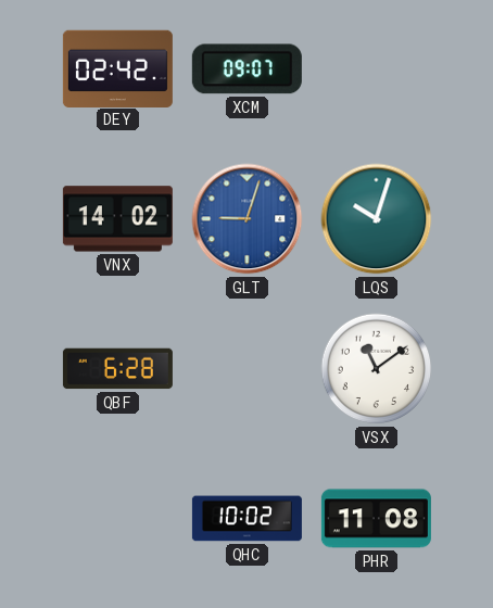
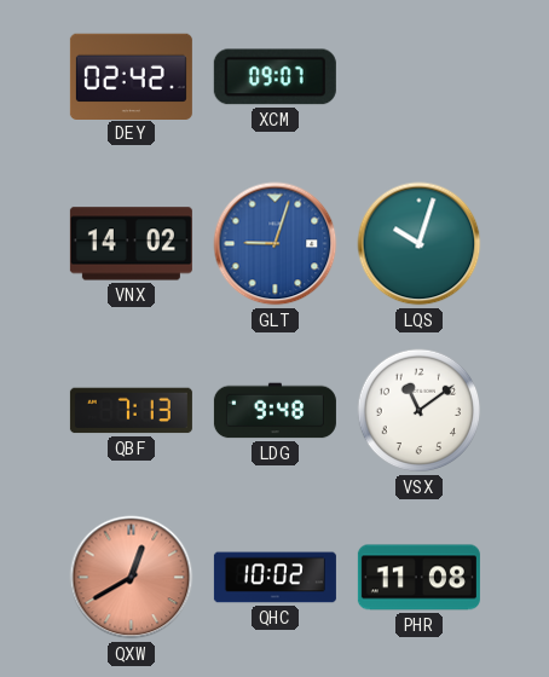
QBF: 6:28 -> 7:13
LDG: none -> 9:48
QXW: none -> 12:40
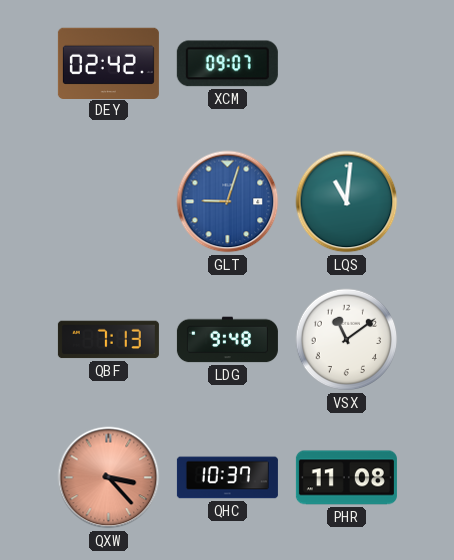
VNX: 14:02 -> none
LQS: 10:03 -> 11:01
QXW: 12:40 -> 3:23
QHC: 10:02 -> 10:37
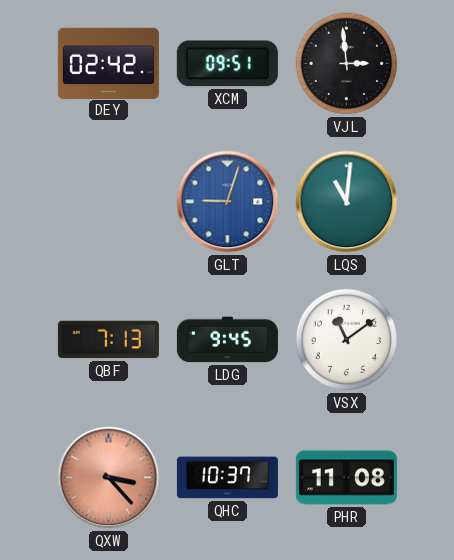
XCM: 09:07 -> 09:51
VJL: none -> 2:59
LDG: 9:48 -> 9:45
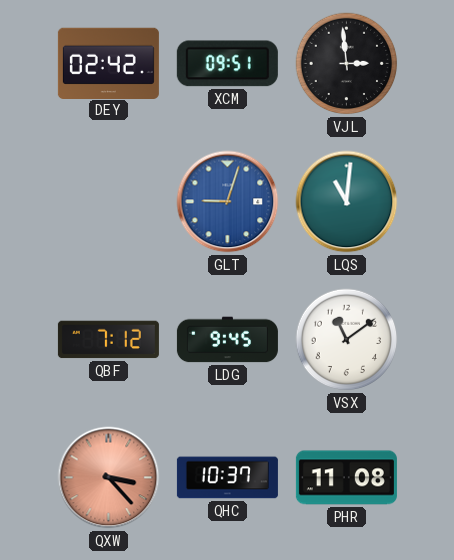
QBF: 7:13 -> 7:12
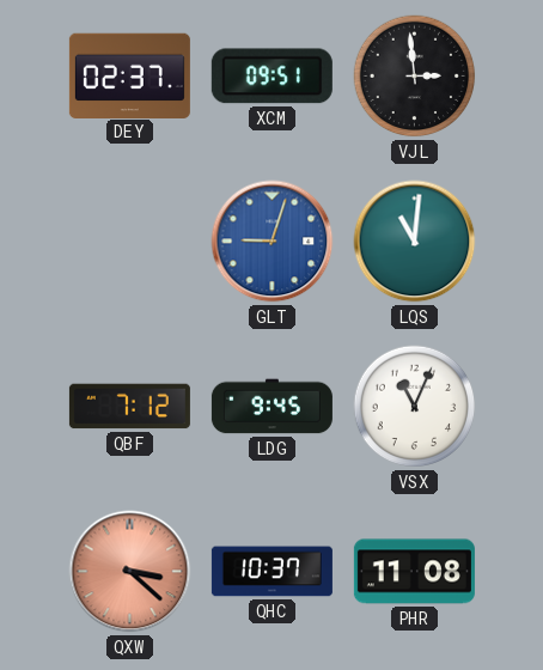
DEY: 02:42 -> 02:37
VSX: 11:09 -> 11:04
QXW: 3:23 -> 3:22
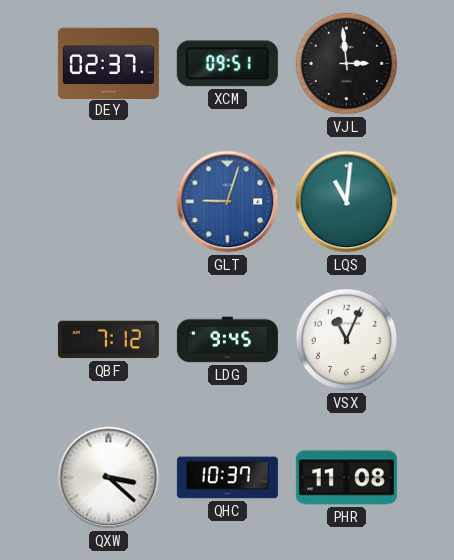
QXW dial: salmon -> white
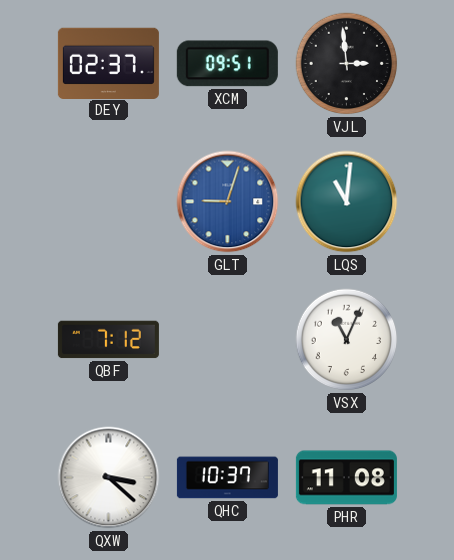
LDG: 9:45 -> none
